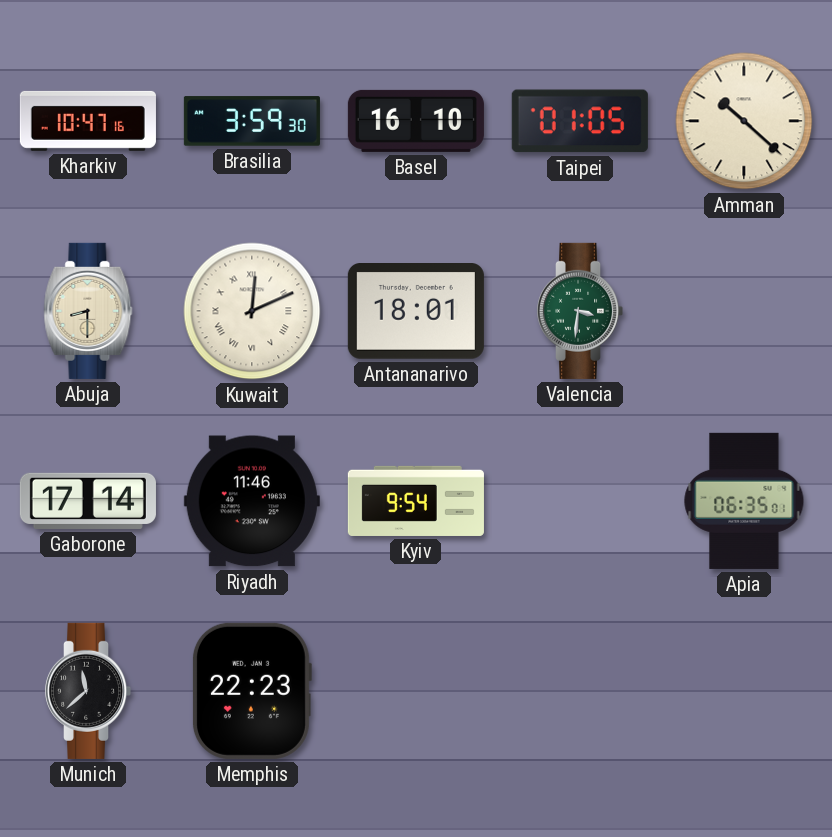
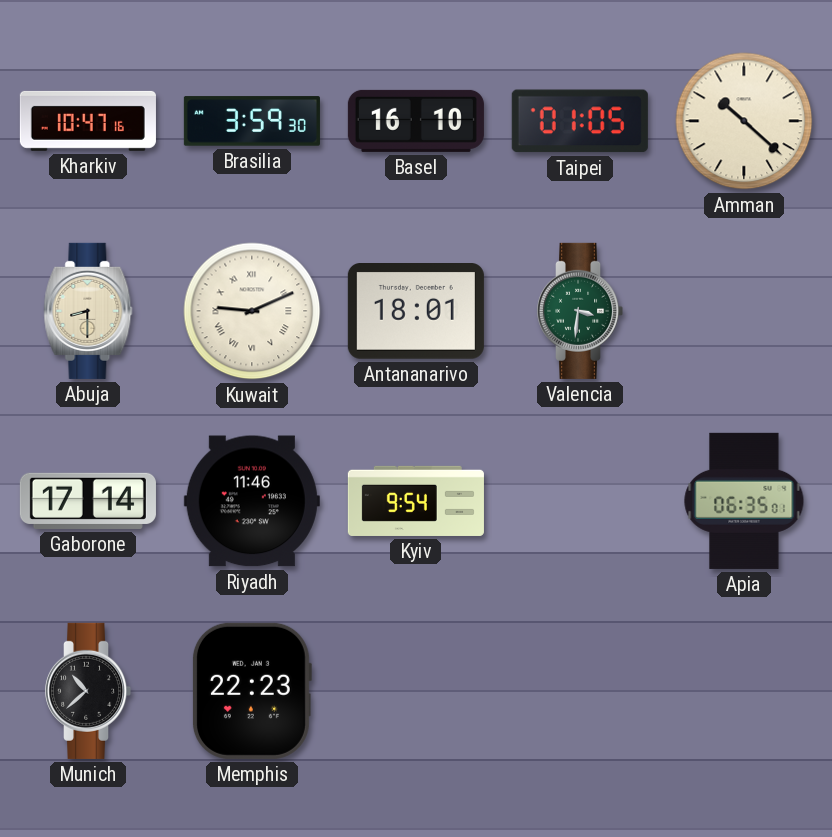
Kuwait: 12:11 -> 9:11
Munich: 11:38 -> 10:38
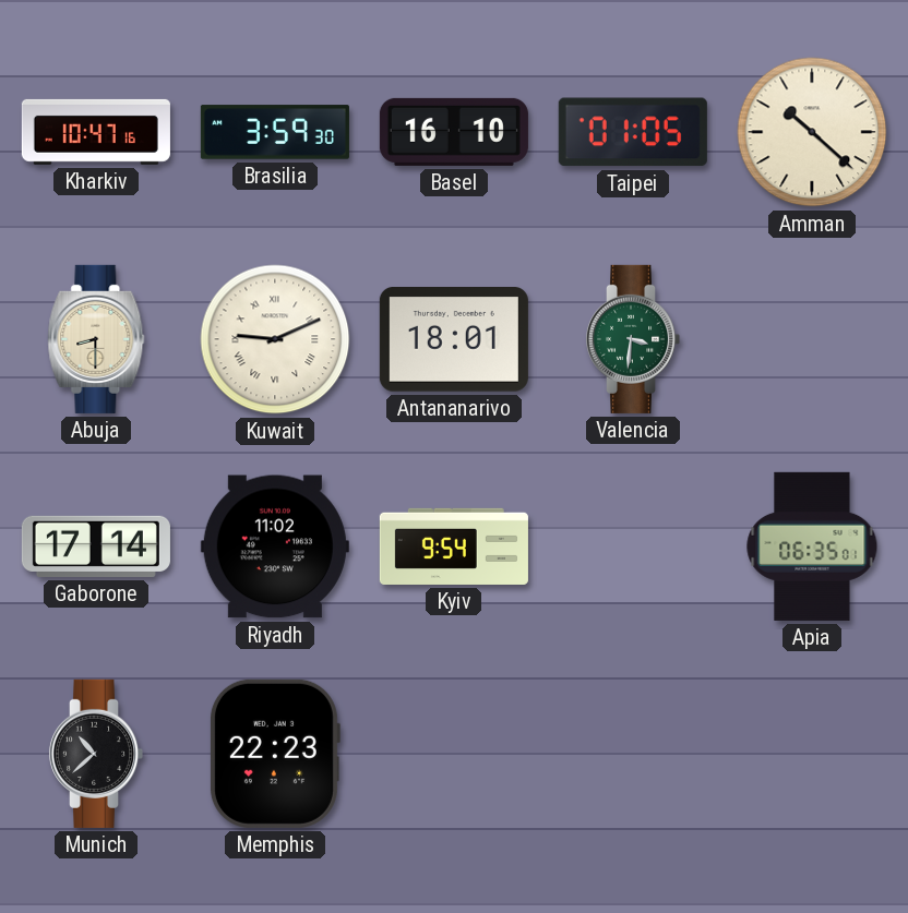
Riyadh: 11:46 -> 11:02
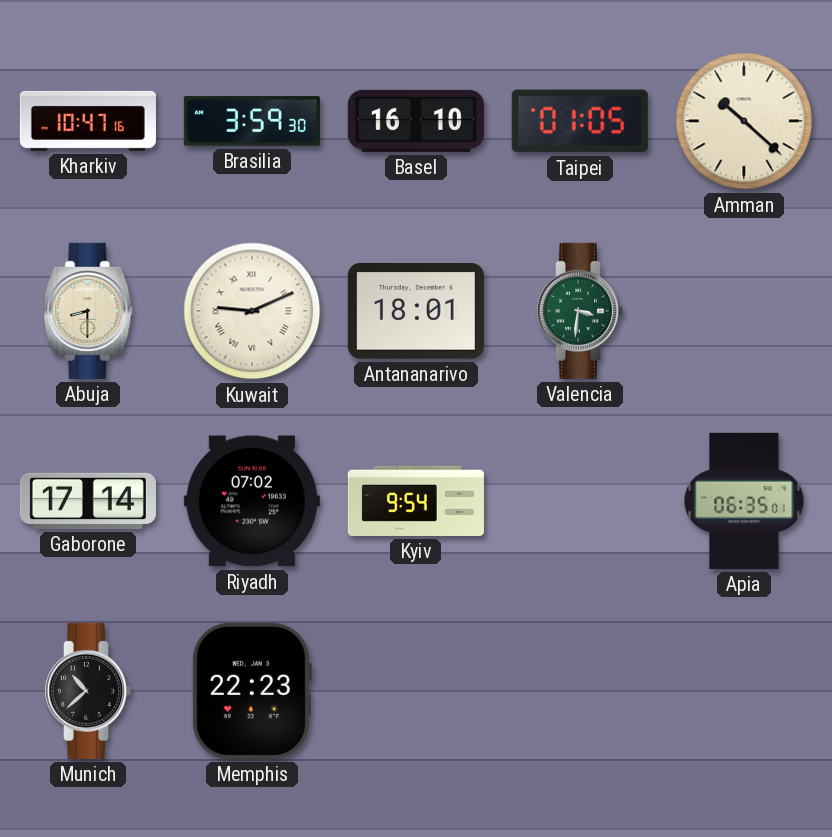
Riyadh: 11:02 -> 07:02
